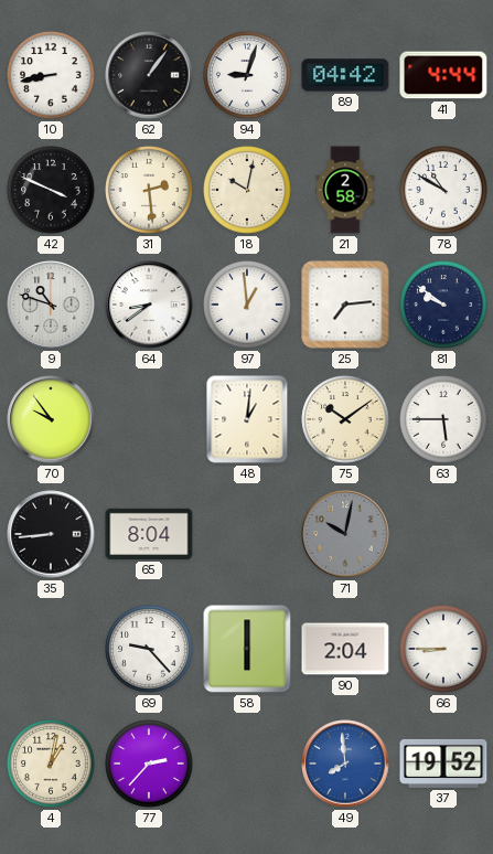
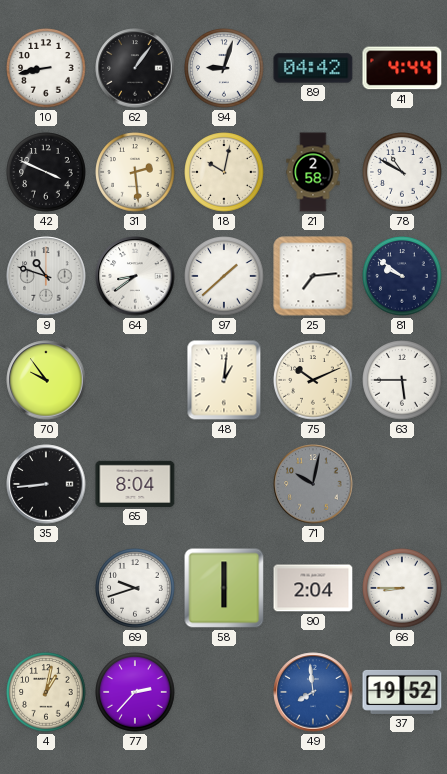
97: 12:59 -> 1:38
75: 10:09 -> 10:11
69: 9:23 -> 9:42
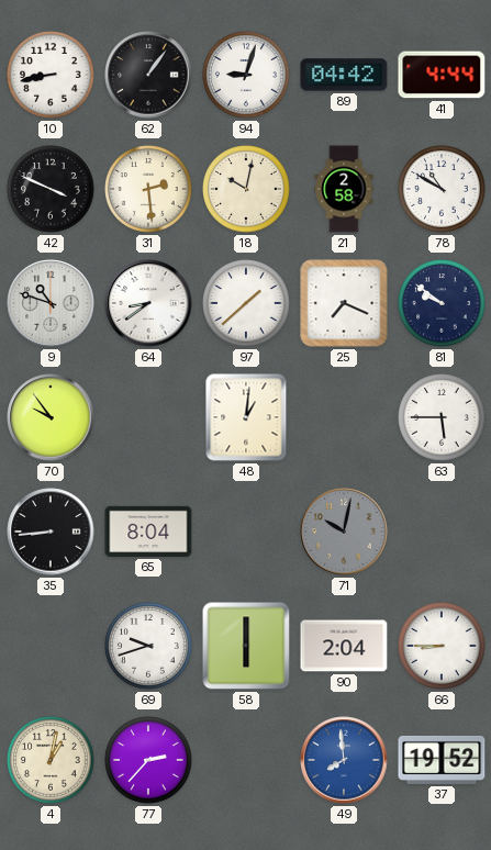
25: 7:14 -> 7:19
75: 10:11 -> none
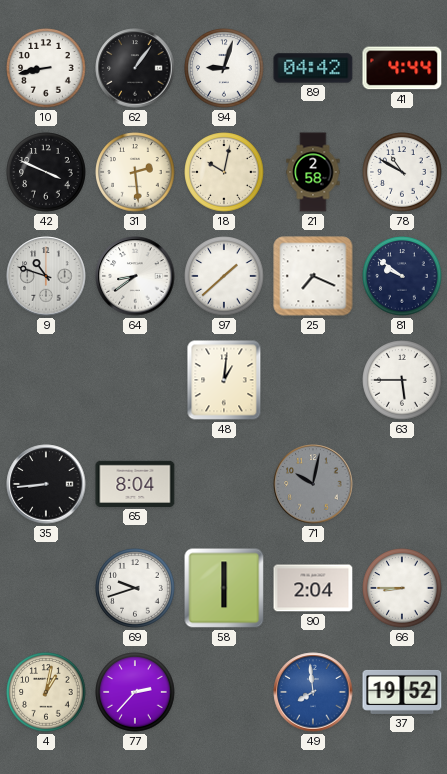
70: 9:54 -> none
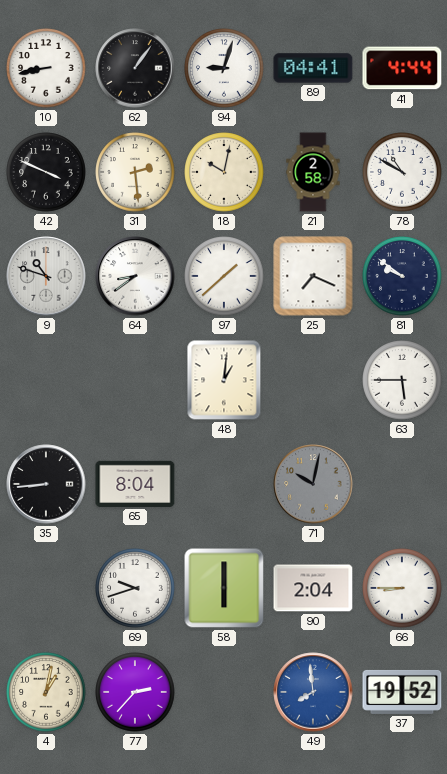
89: 04:42 -> 04:41
